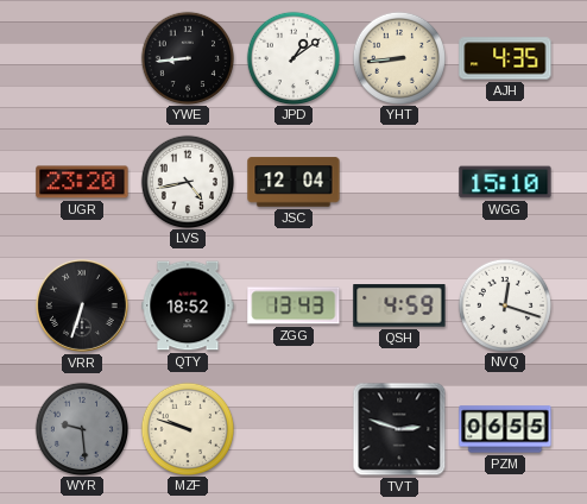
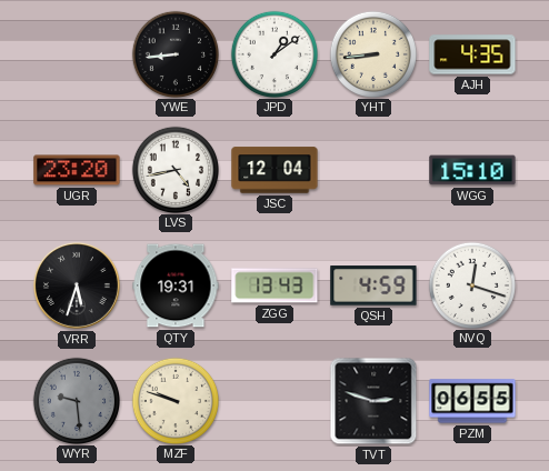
VRR: 6:33 -> 5:33
QTY: 18:52 -> 19:31
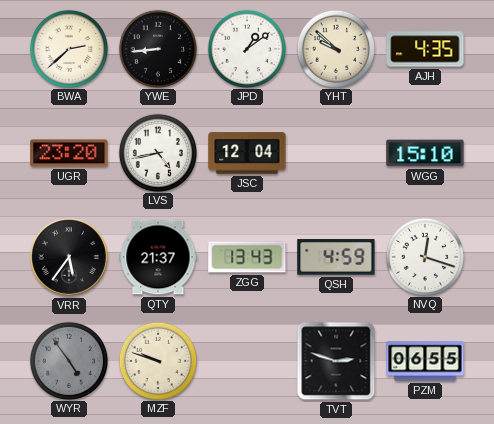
BWA: none -> 2:38
YHT: 8:44 -> 9:52
VRR: 5:33 -> 5:36
QTY: 19:31 -> 21:37
WYR: 9:29 -> 4:54
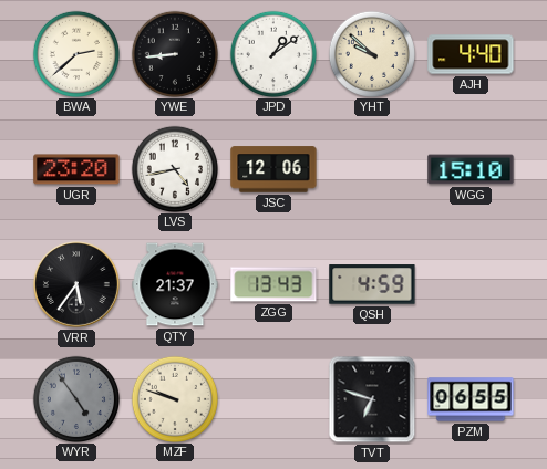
AJH: 4:35 -> 4:40
JSC: 12:04 -> 12:06
NVQ: 12:18 -> none
TVT: 2:48 -> 6:48
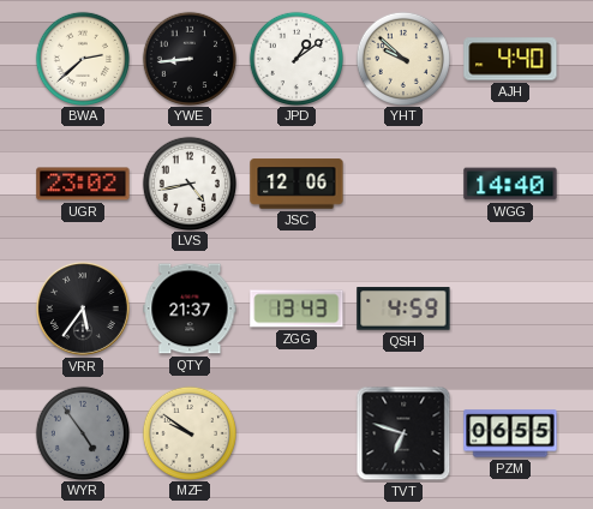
UGR: 23:20 -> 23:02
WGG: 15:10 -> 14:40
MZF: 9:48 -> 9:51
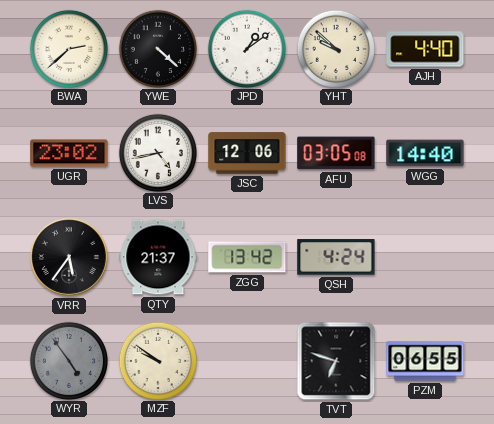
YWE: 8:44 -> 4:22
AFU: none -> 03:05
ZGG: 13:43 -> 13:42
QSH: 4:59 -> 4:24
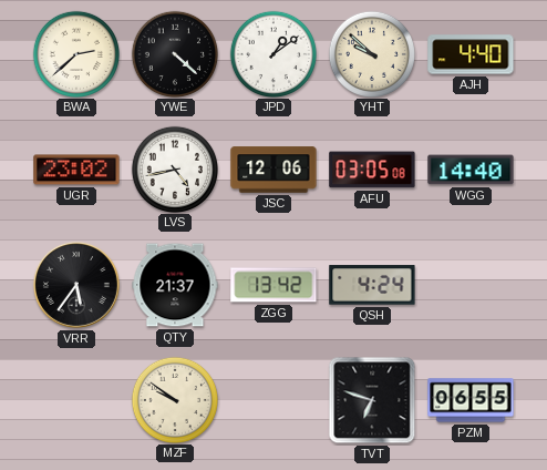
WYR: 4:54 -> none
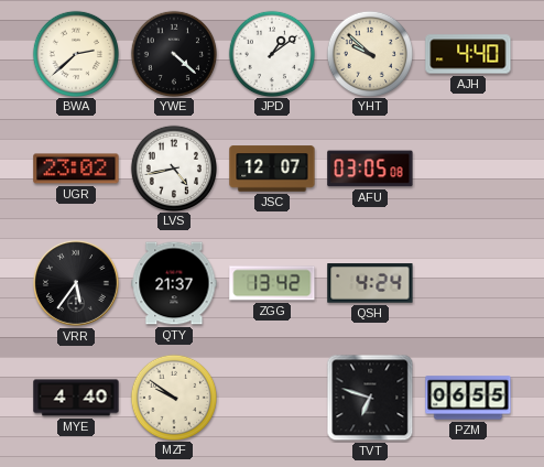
JSC: 12:06 -> 12:07
WGG: 14:40 -> none
MYE: none -> 4:40
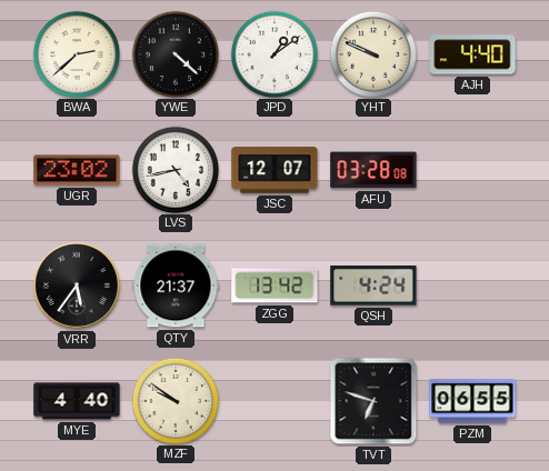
YHT: 9:52 -> 9:49
AFU: 03:05 -> 03:28
